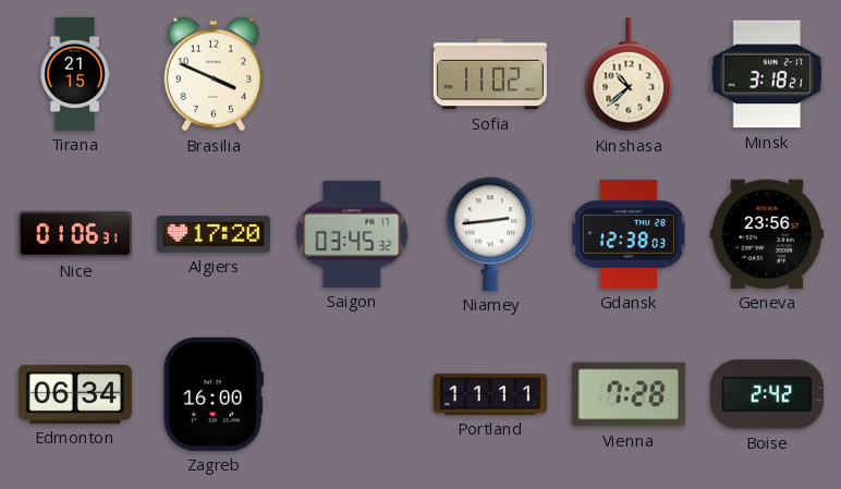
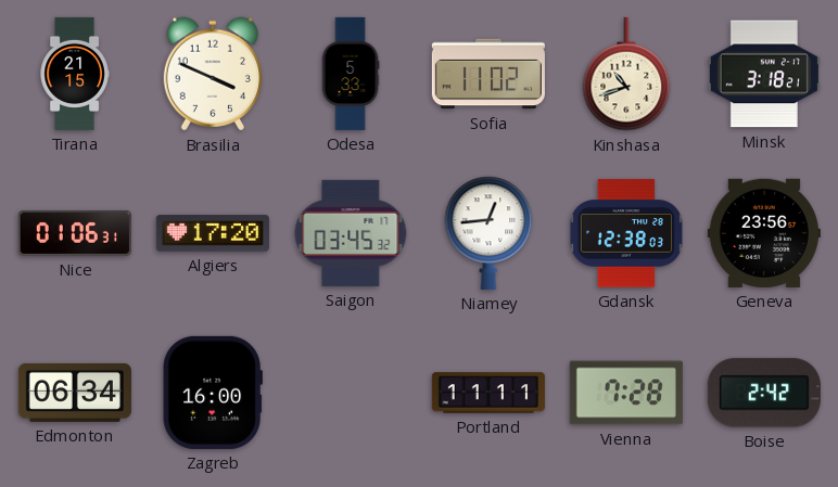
Odesa: none -> 5:33
Kinshasa: 10:38 -> 10:42
Niamey: 2:44 -> 12:44
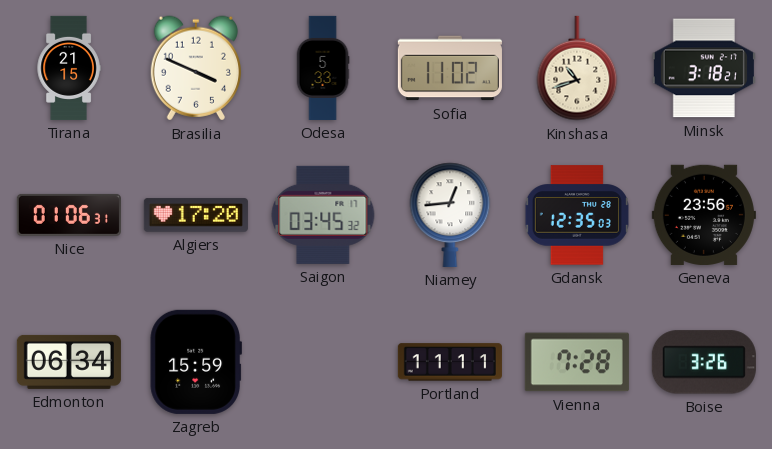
Gdansk: 12:38 -> 12:35
Zagreb: 16:00 -> 15:59
Boise: 2:42 -> 3:26
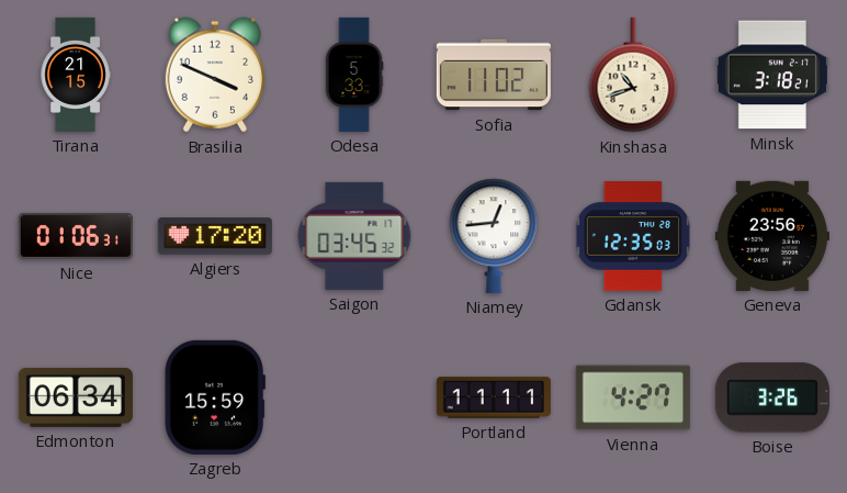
Vienna: 7:28 -> 4:27
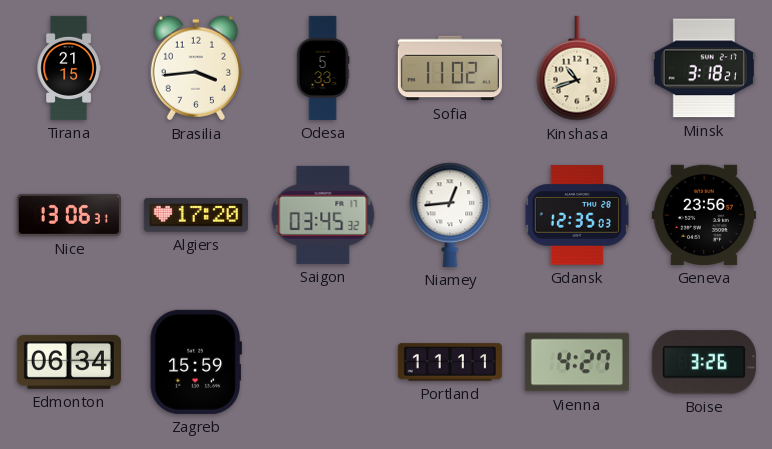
Brasilia: 3:49 -> 3:44
Nice: 01:06 -> 13:06
